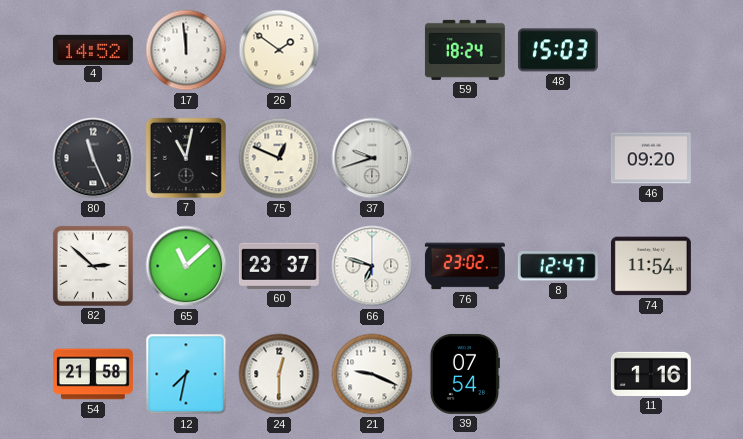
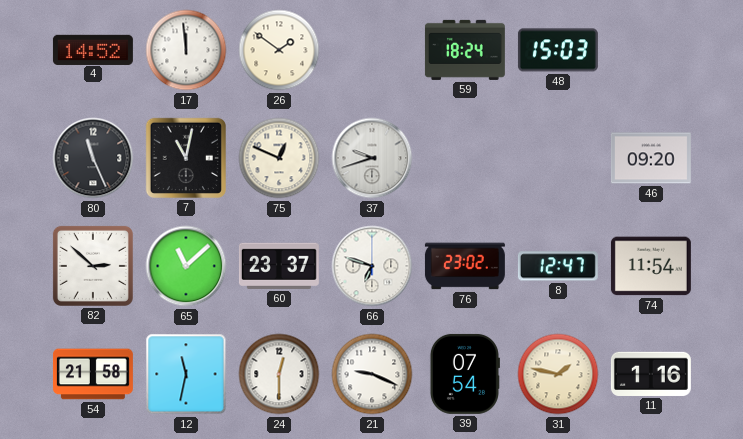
12: 7:32 -> 11:32
31: none -> 1:47
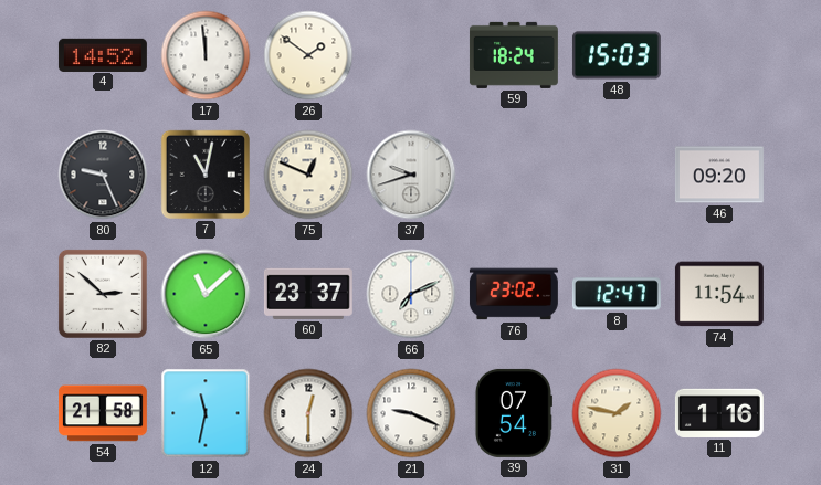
80: 11:26 -> 9:26
66: 6:48 -> 7:11
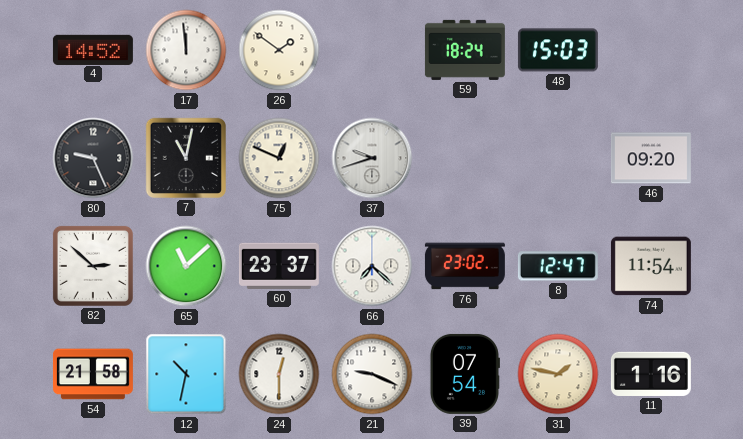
66: 7:11 -> 7:22
12: 11:32 -> 10:32
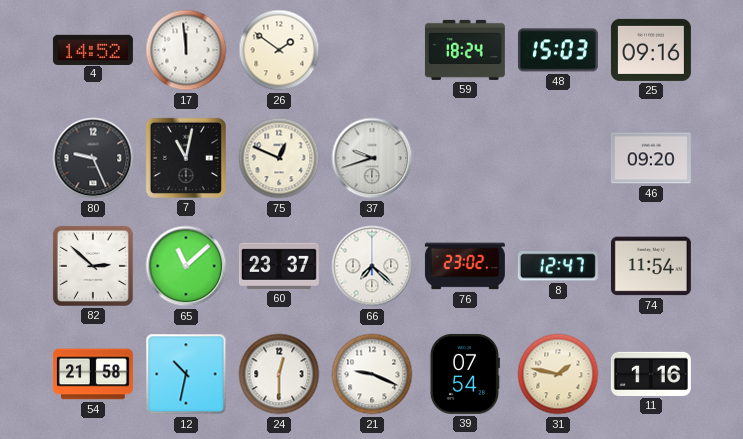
25: none -> 09:16
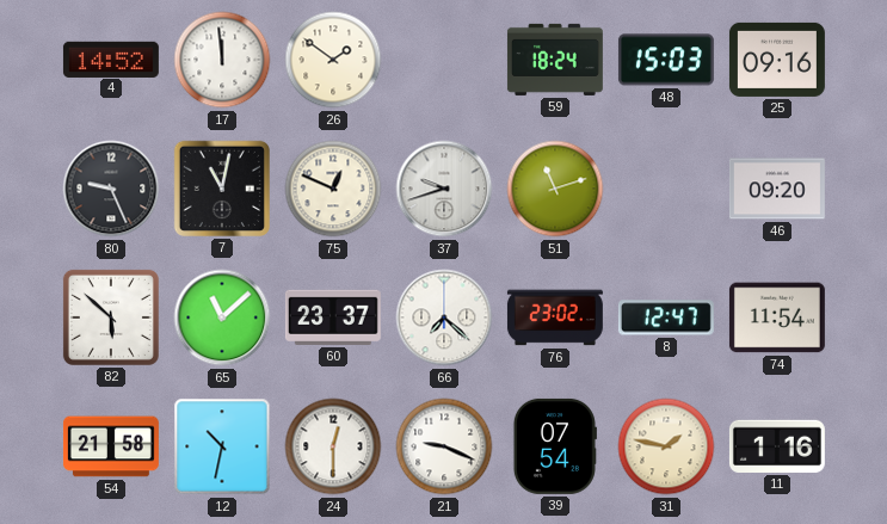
51: none -> 11:12
82: 2:52 -> 5:52
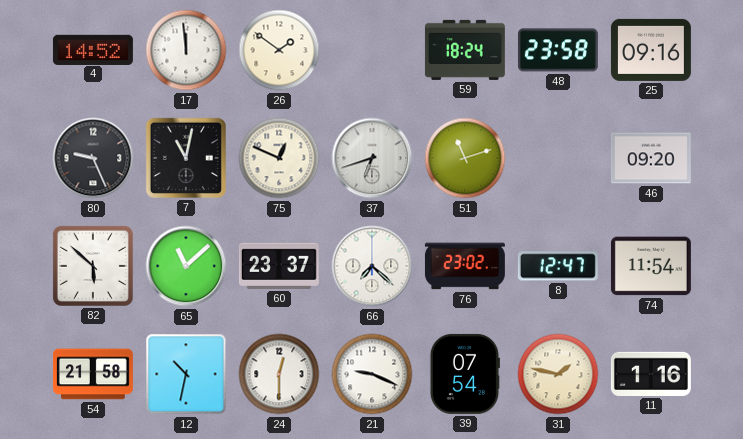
48: 15:03 -> 23:58
37: 9:42 -> 6:42
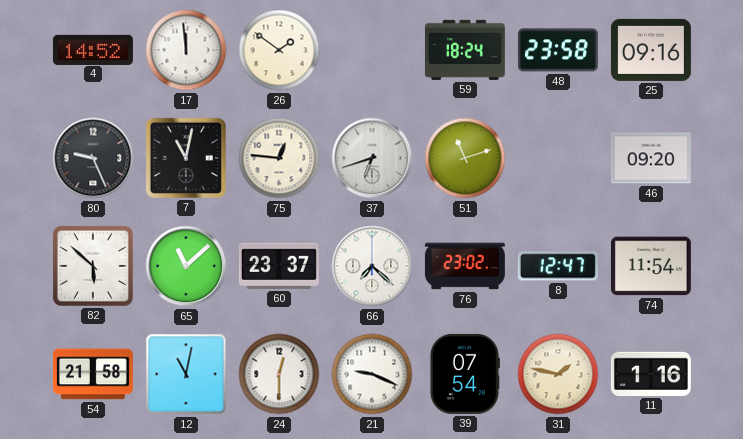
75: 12:49 -> 12:46
12: 10:32 -> 11:02
